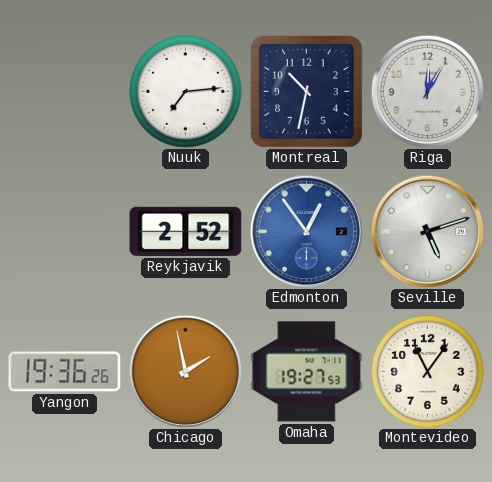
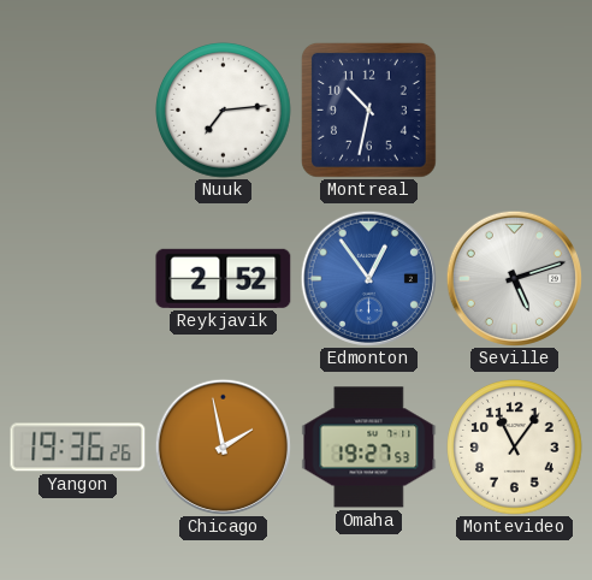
Riga: 12:05 -> none
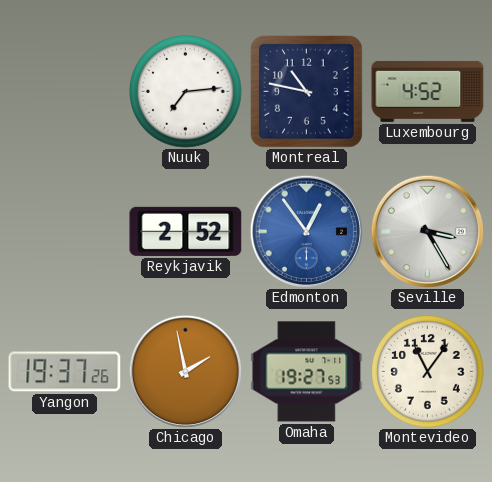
Montreal: 10:32 -> 10:47
Luxembourg: none -> 4:52
Seville: 5:12 -> 3:25
Yangon: 19:36 -> 19:37
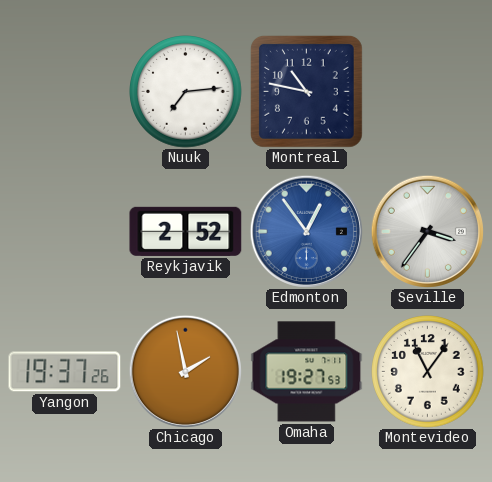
Luxembourg: 4:52 -> none
Seville: 3:25 -> 3:36
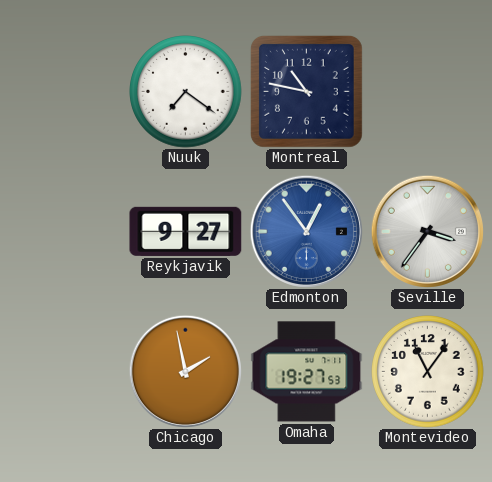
Nuuk: 7:14 -> 7:21
Reykjavik: 2:52 -> 9:27
Yangon: 19:37 -> none
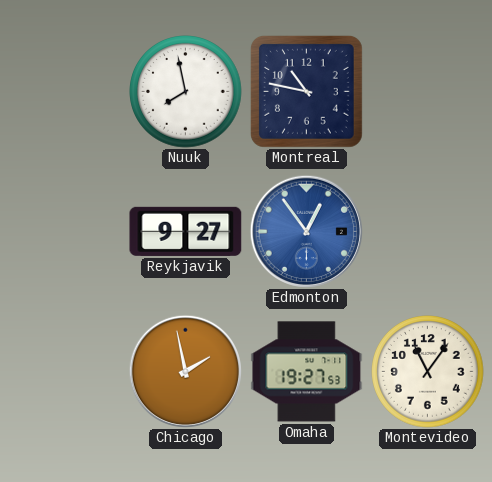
Nuuk: 7:21 -> 7:58
Seville: 3:36 -> none
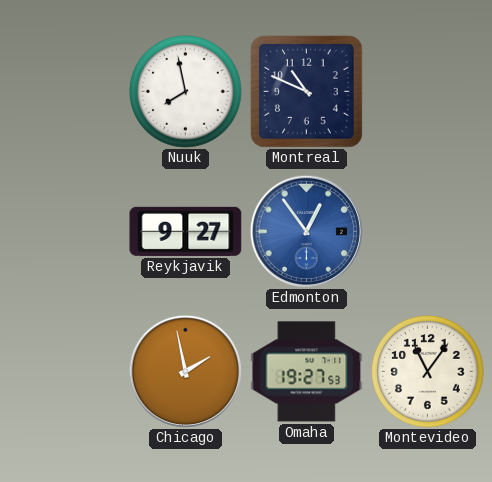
Montreal: 10:47 -> 10:49
